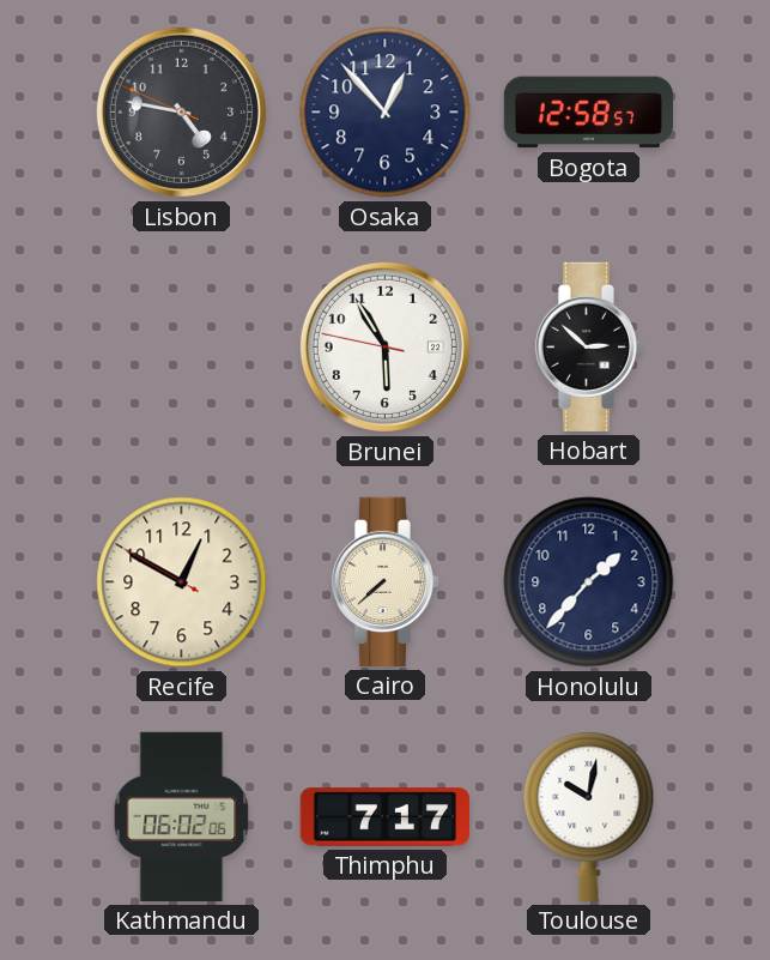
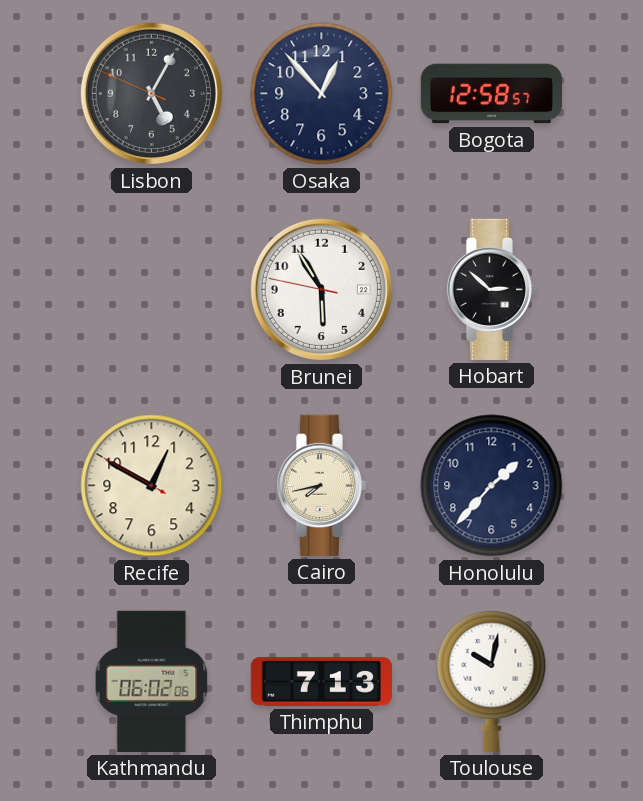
Lisbon: 4:46 -> 5:04
Cairo: 7:38 -> 7:43
Thimphu: 7:17 -> 7:13
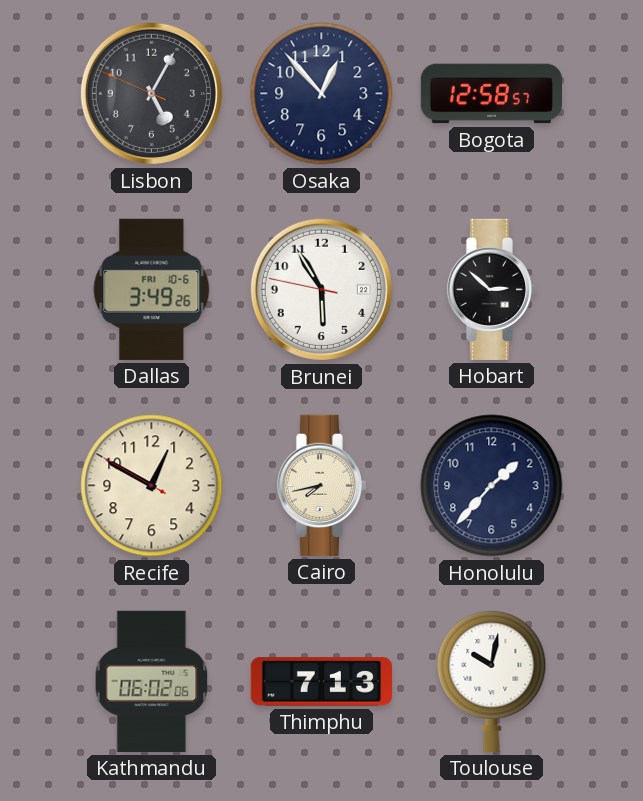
Dallas: none -> 3:49
